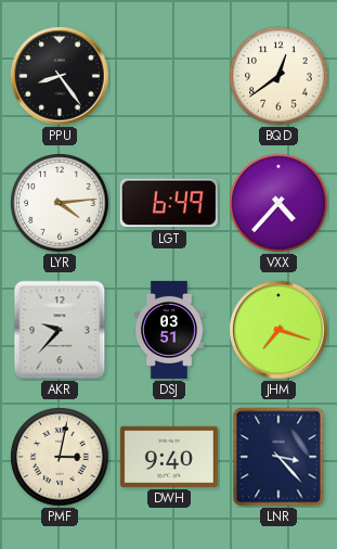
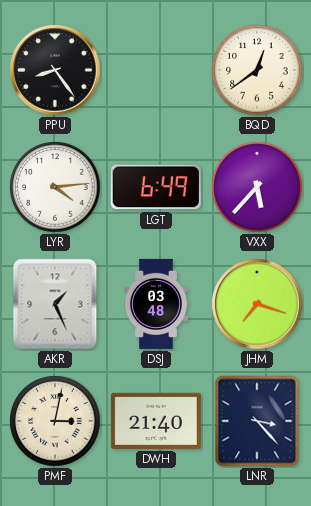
VXX: 4:37 -> 5:37
AKR: 9:37 -> 1:26
DSJ: 03:51 -> 03:48
DWH: 9:40 -> 21:40
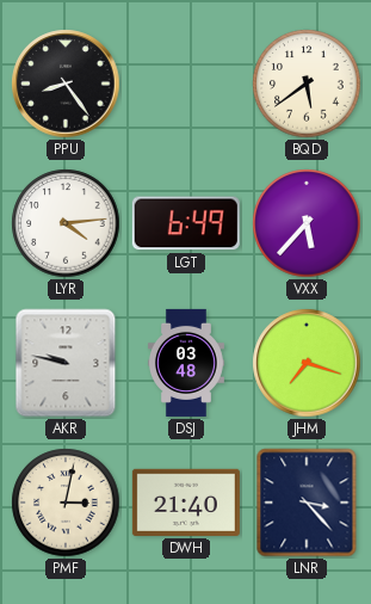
BQD: 12:39 -> 5:39
AKR: 1:26 -> 9:47
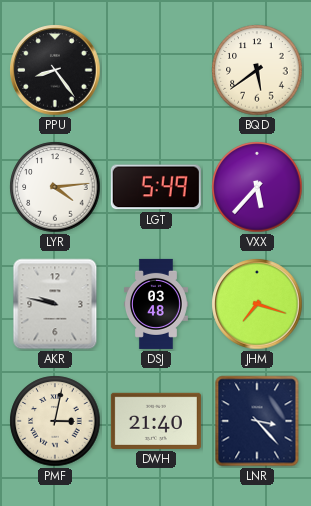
LGT: 6:49 -> 5:49
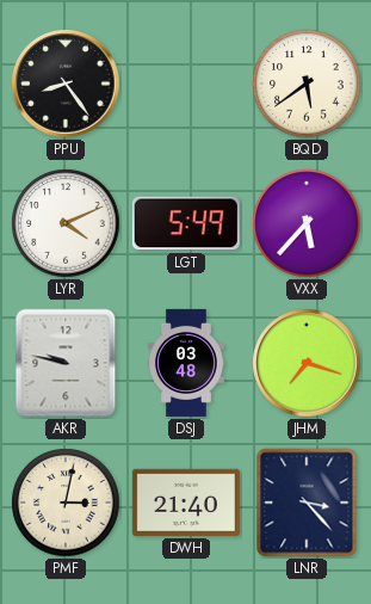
LYR: 4:14 -> 4:11
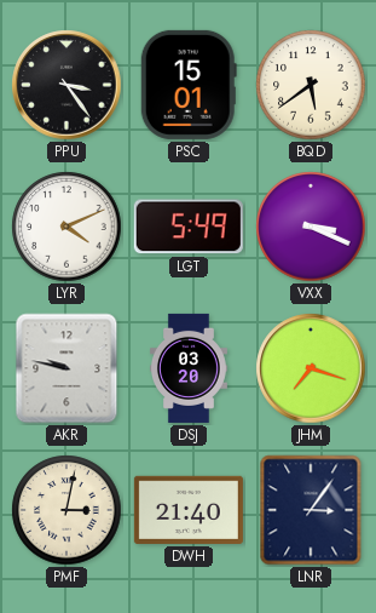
PPU: 8:24 -> 3:24
PSC: none -> 15:01
VXX: 5:37 -> 3:19
DSJ: 03:48 -> 03:20
LNR: 3:23 -> 3:06
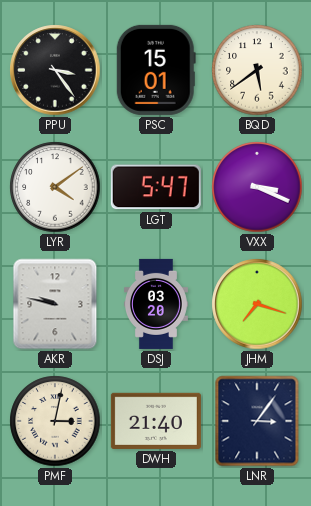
LYR: 4:11 -> 4:09
LGT: 5:49 -> 5:47
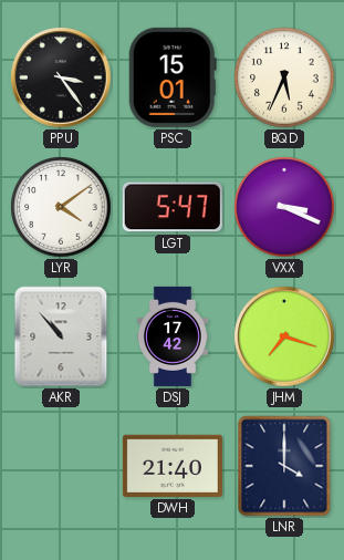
BQD: 5:39 -> 5:34
AKR: 9:47 -> 10:53
DSJ: 03:20 -> 17:42
PMF: 3:02 -> none
LNR: 3:06 -> 4:00
